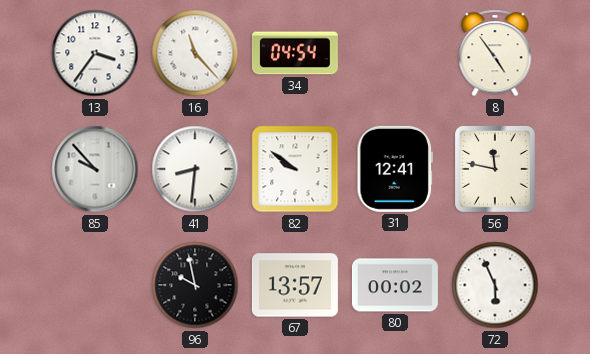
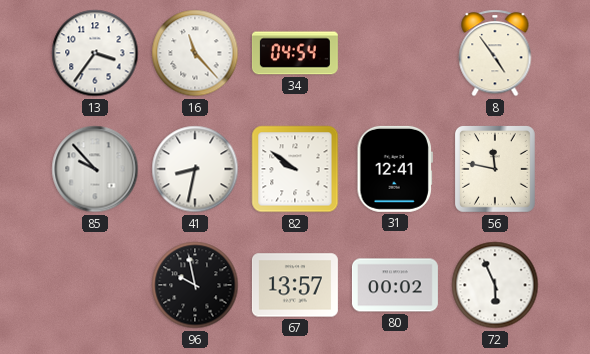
41: 8:31 -> 8:32
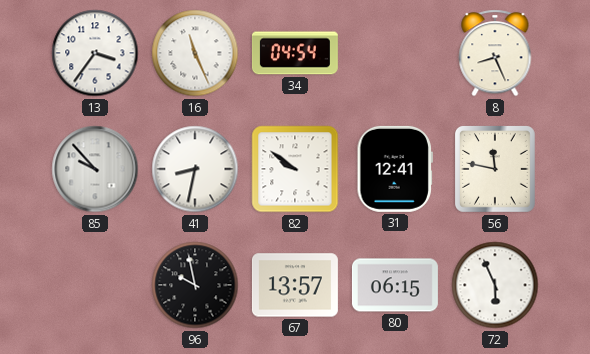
16: 11:23 -> 11:26
8: 4:54 -> 8:26
80: 00:02 -> 06:15
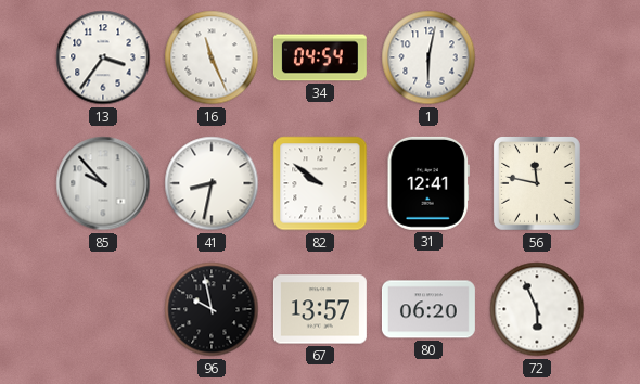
1: none -> 6:02
8: 8:26 -> none
80: 06:15 -> 06:20
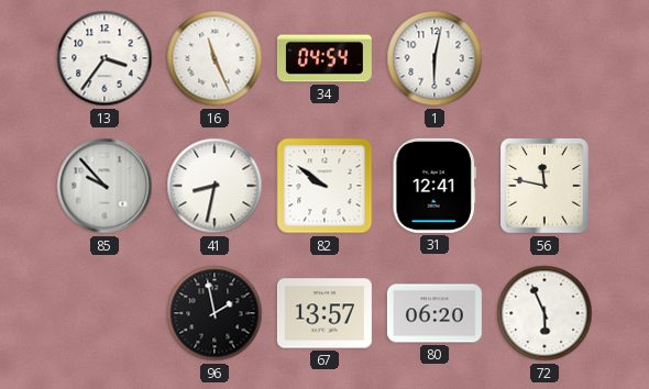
96: 9:58 -> 1:58
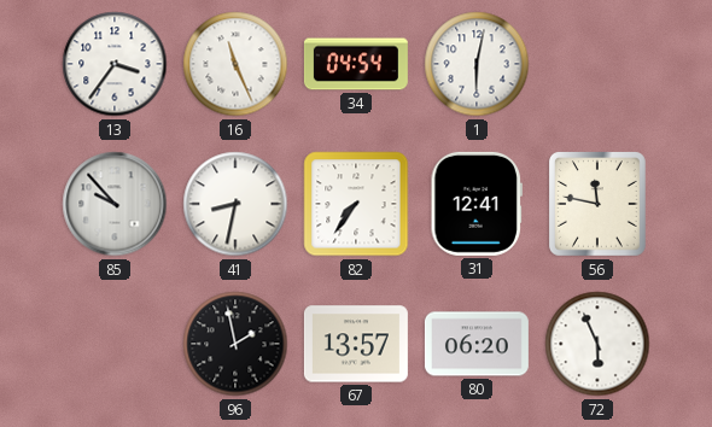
82: 9:51 -> 7:36
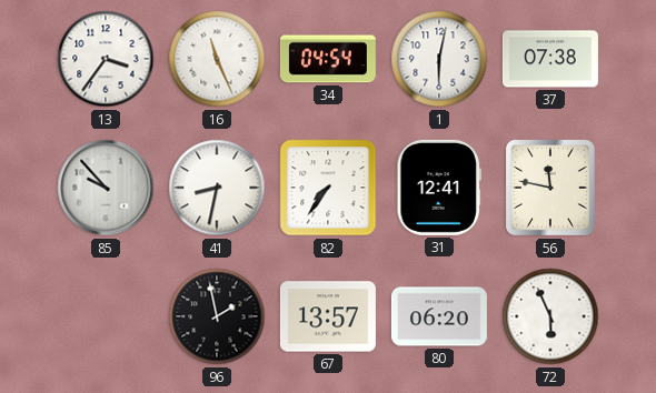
37: none -> 07:38
